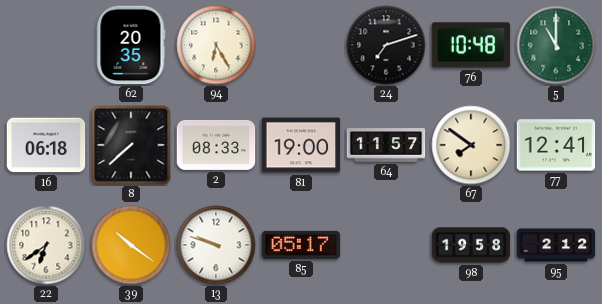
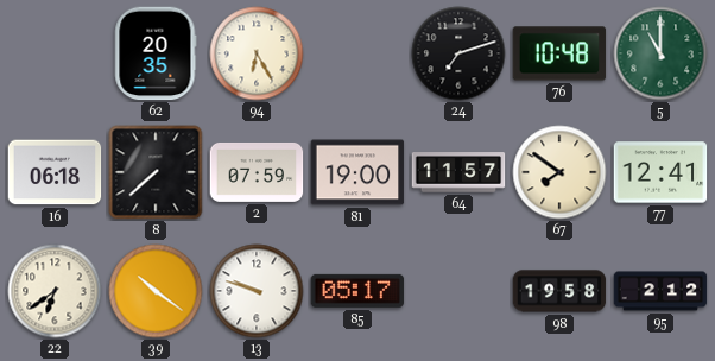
2: 08:33 -> 07:59
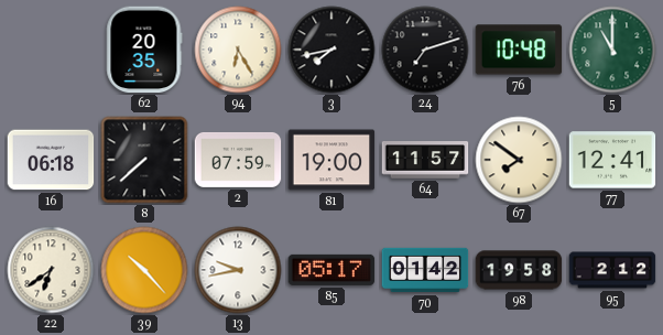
3: none -> 7:43
39: 10:21 -> 10:23
13: 9:48 -> 9:43
70: none -> 01:42
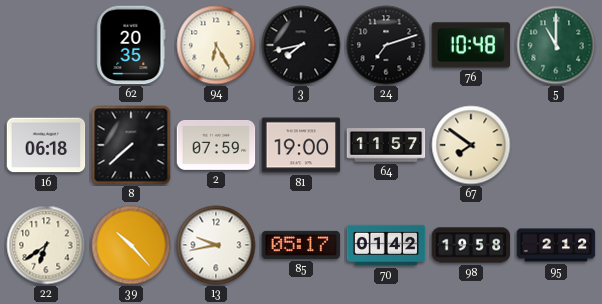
77: 12:41 -> none
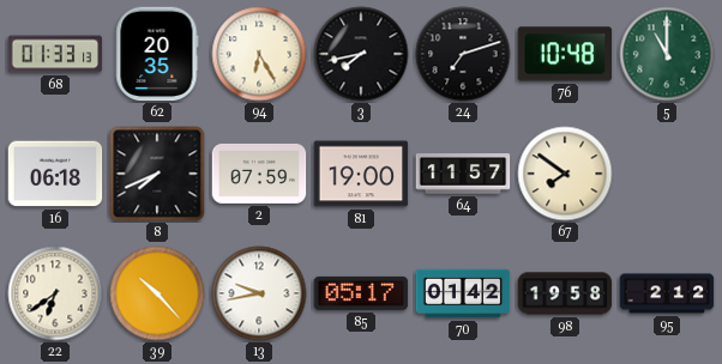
68: none -> 01:33
8: 7:38 -> 7:41
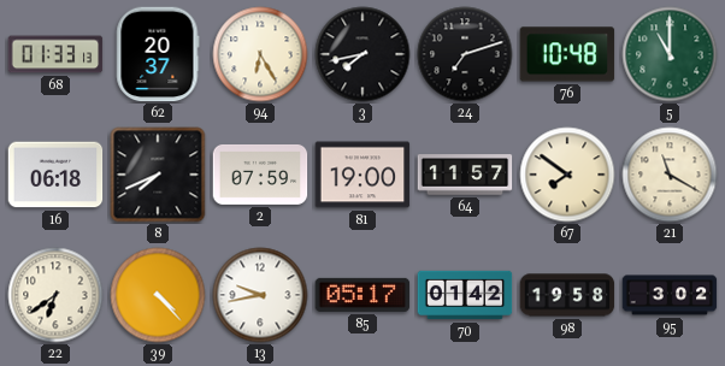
62: 20:35 -> 20:37
21: none -> 11:20
39: 10:23 -> 4:23
95: 2:12 -> 3:02
